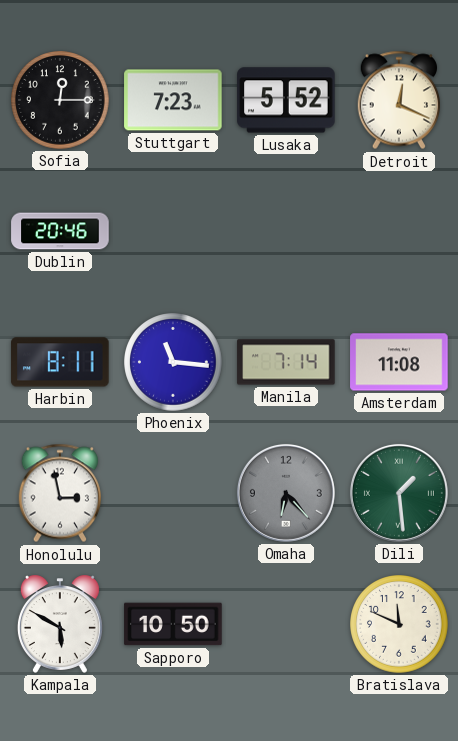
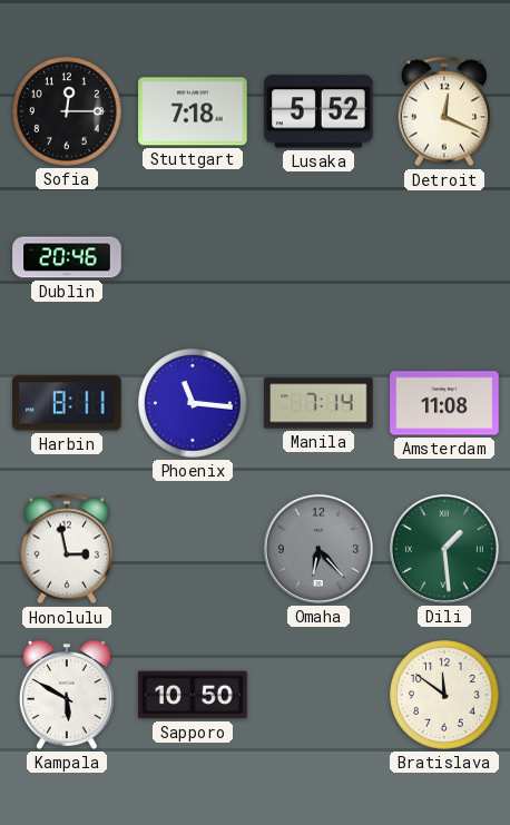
Stuttgart: 7:23 -> 7:18
Bratislava: 11:49 -> 11:51
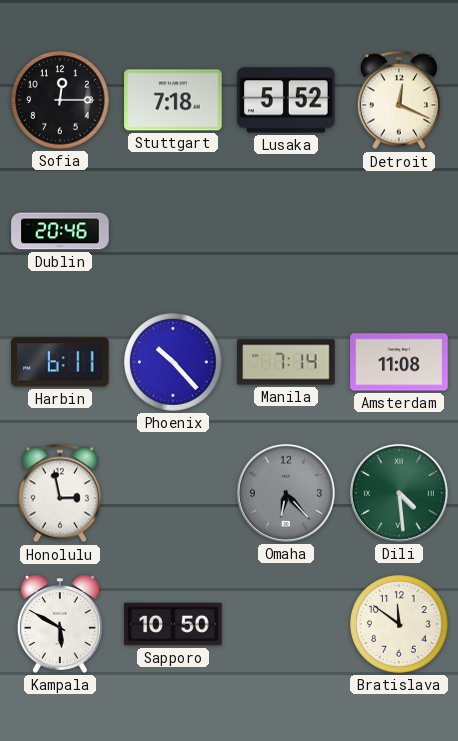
Harbin: 8:11 -> 6:11
Phoenix: 11:16 -> 10:23
Dili: 1:29 -> 4:29
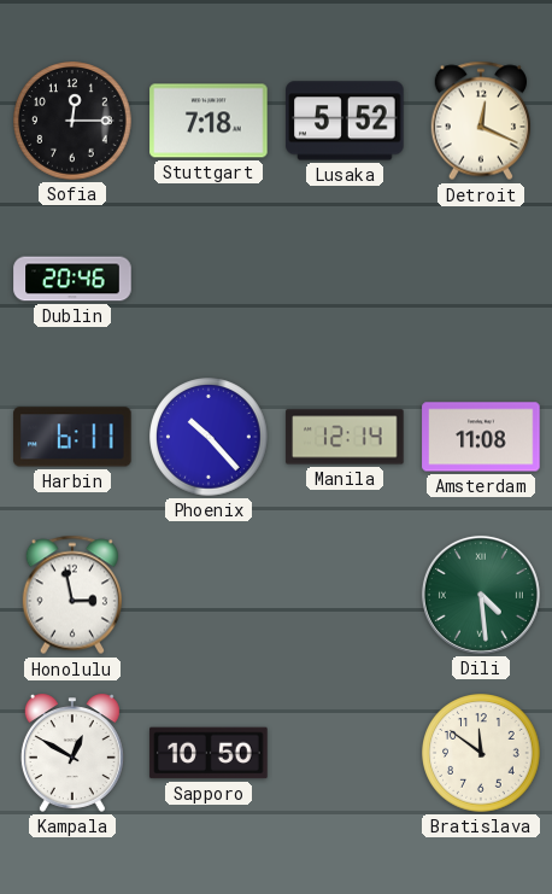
Manila: 7:14 -> 12:14
Omaha: 6:23 -> none
Kampala: 5:50 -> 12:50
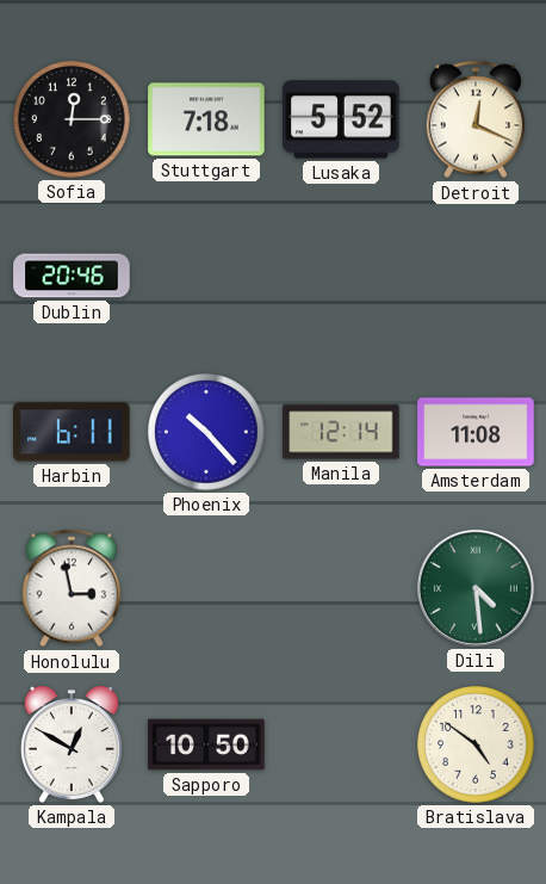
Bratislava: 11:51 -> 4:51
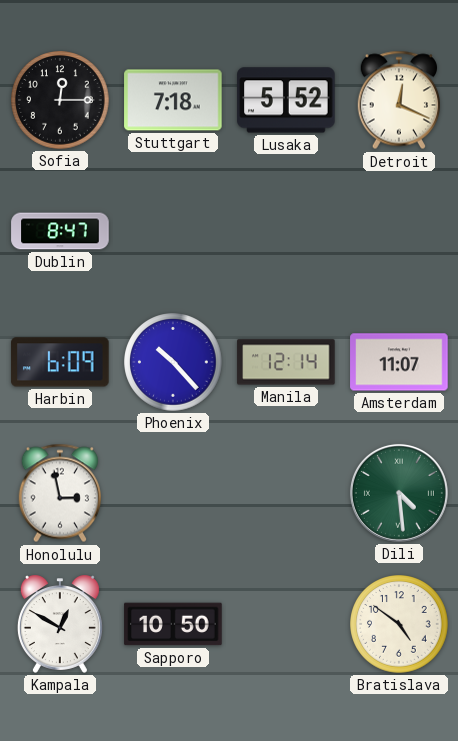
Dublin: 20:46 -> 8:47
Harbin: 6:11 -> 6:09
Amsterdam: 11:08 -> 11:07
